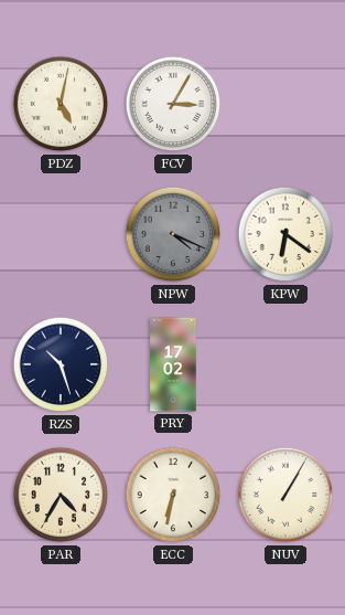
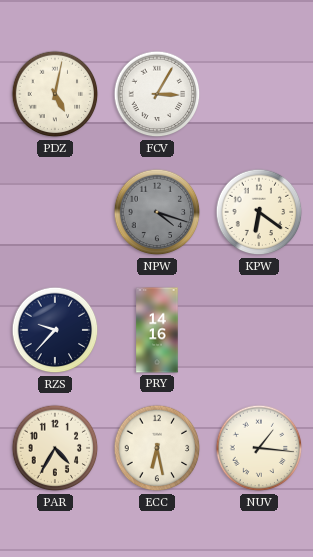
NPW: 4:19 -> 4:18
RZS: 10:27 -> 9:37
PRY: 17:02 -> 14:16
ECC: 6:32 -> 6:28
NUV: 1:05 -> 1:16
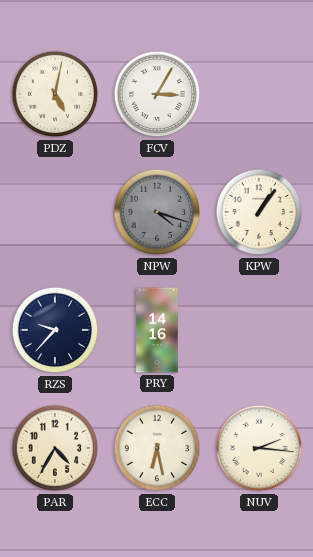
KPW: 6:21 -> 1:06
NUV: 1:16 -> 2:16
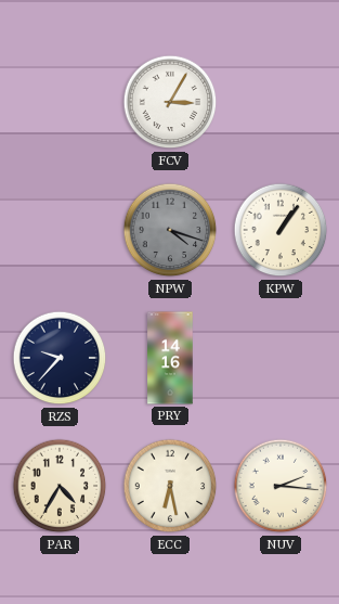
PDZ: 5:02 -> none
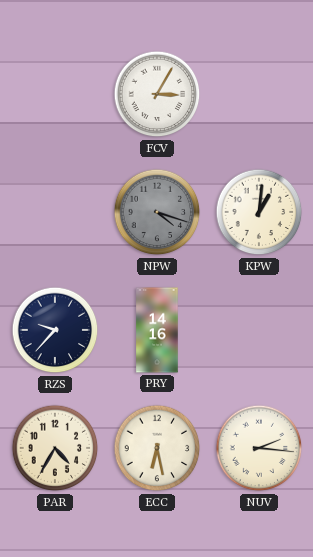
KPW: 1:06 -> 1:01
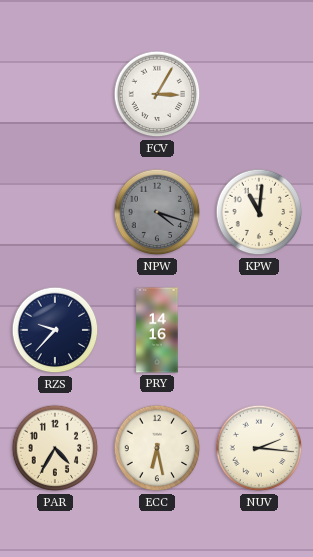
KPW: 1:01 -> 11:01
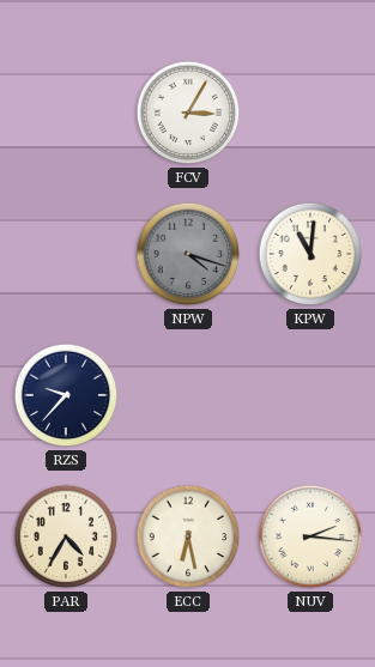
PRY: 14:16 -> none
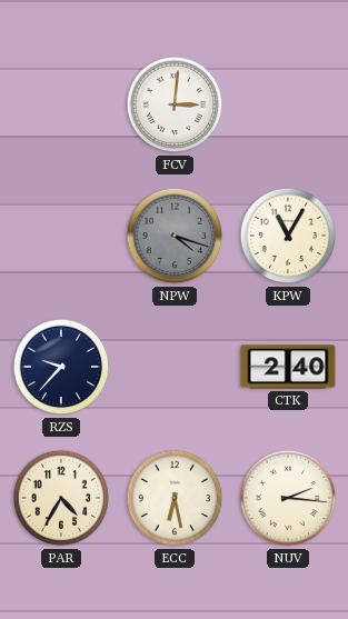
FCV: 3:05 -> 3:01
KPW: 11:01 -> 11:05
CTK: none -> 2:40
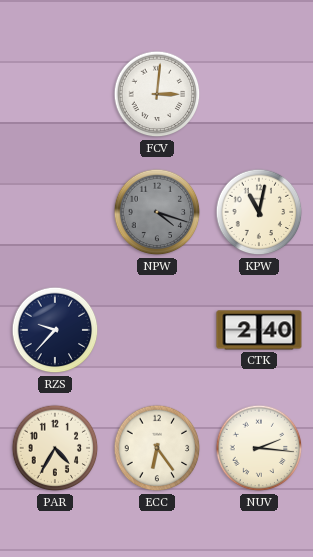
KPW: 11:05 -> 11:02
ECC: 6:28 -> 6:24
